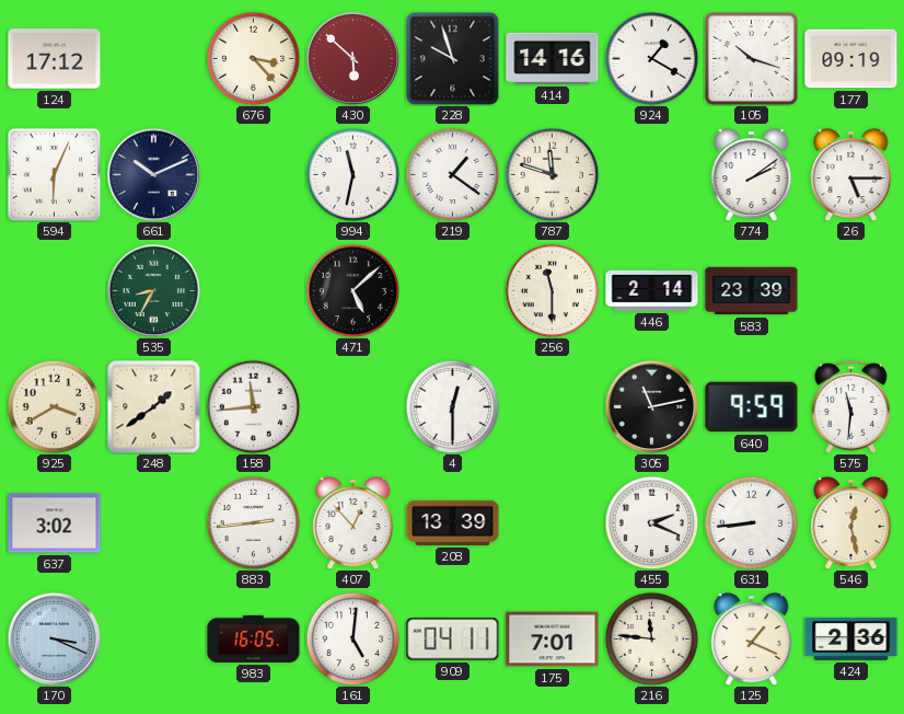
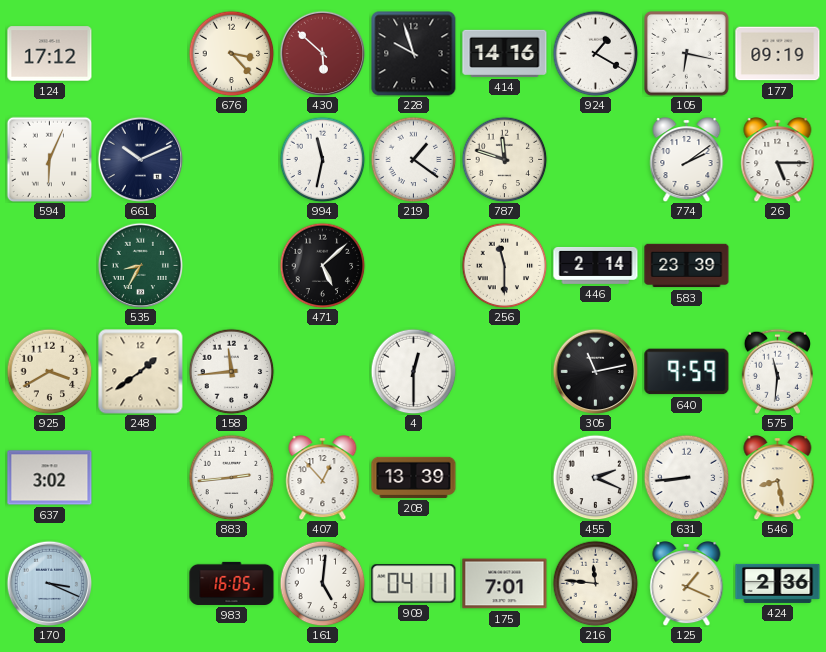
105: 10:18 -> 6:17
546: 12:28 -> 8:28
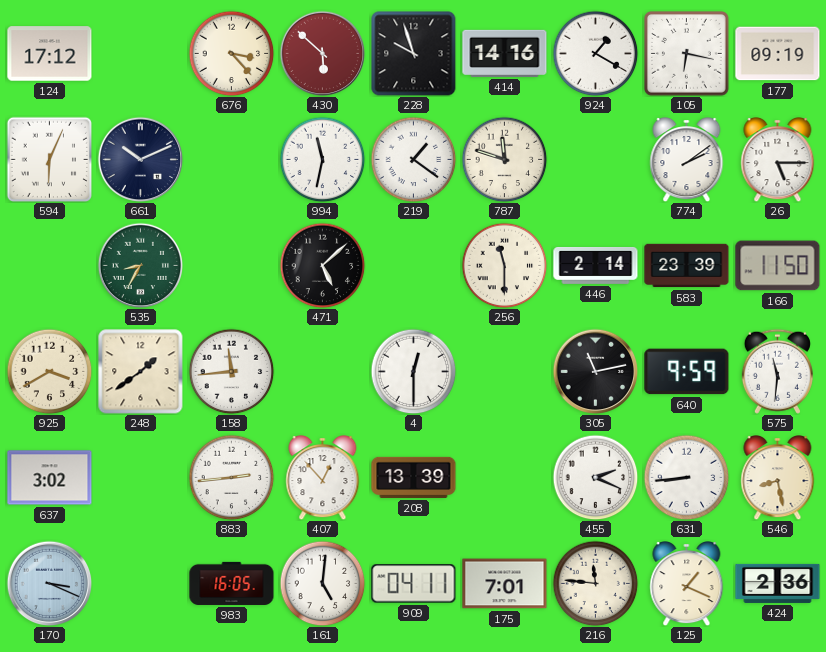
166: none -> 11:50
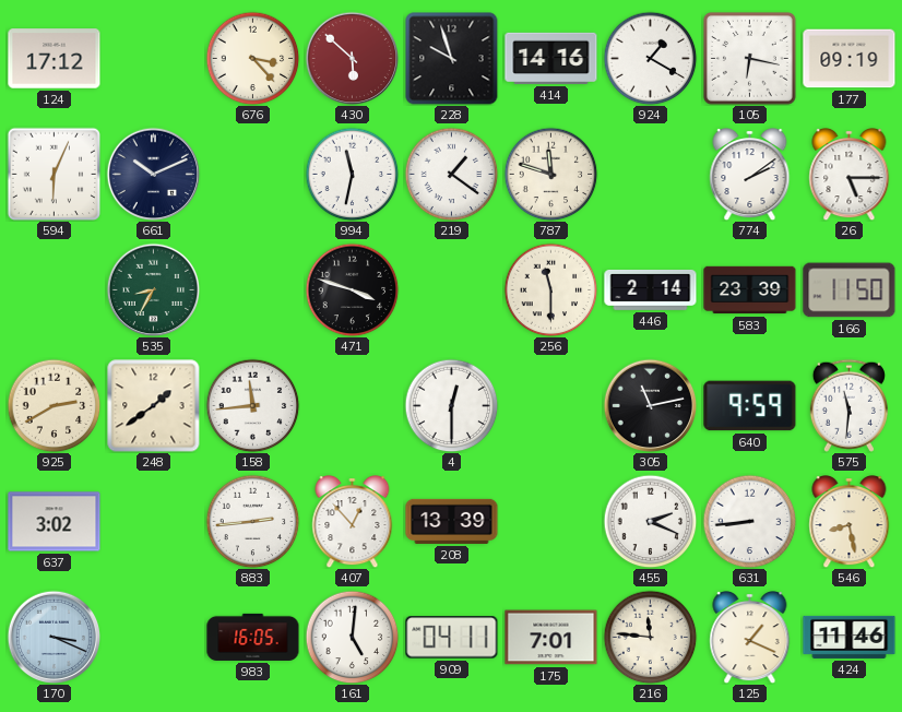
471: 5:08 -> 3:48
925: 3:40 -> 2:40
424: 2:36 -> 11:46
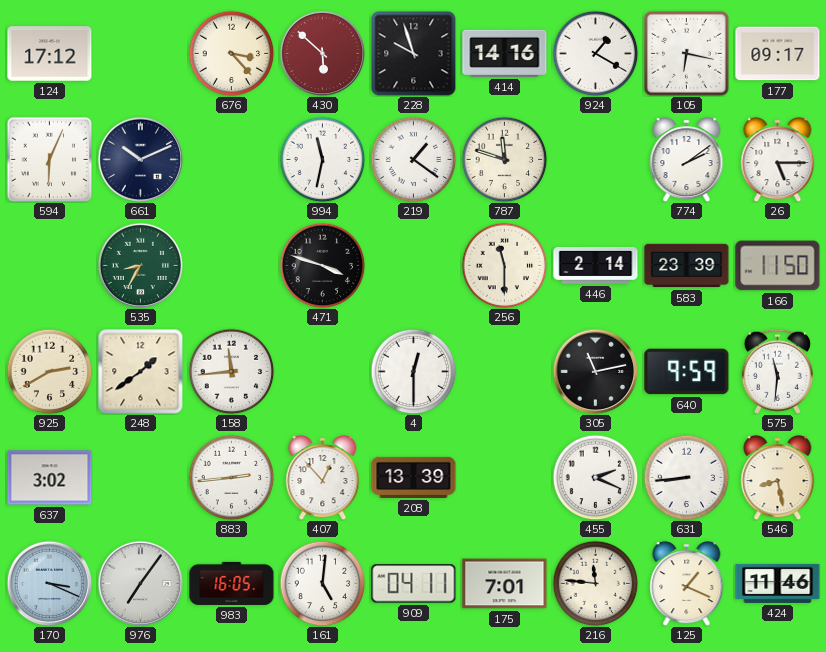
177: 09:19 -> 09:17
976: none -> 7:06
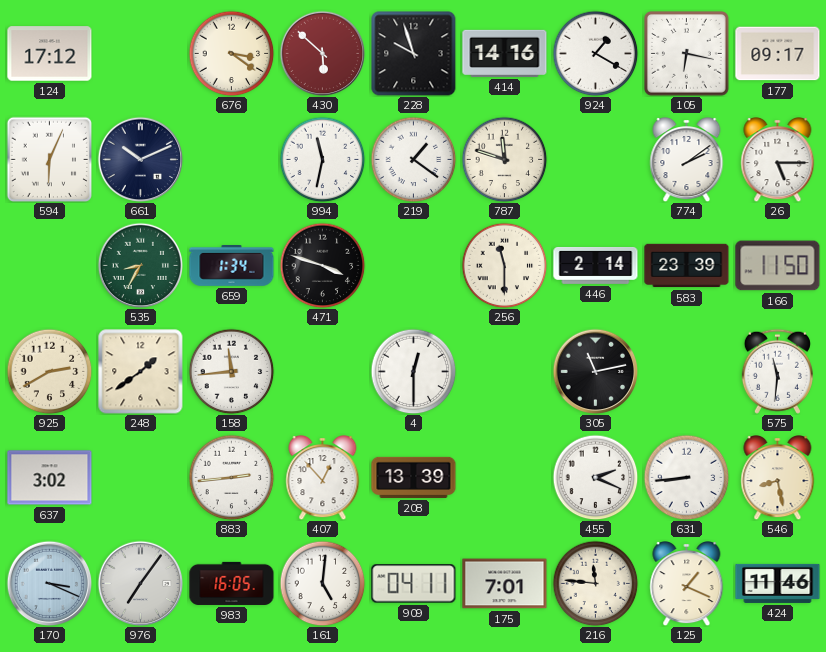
676: 3:23 -> 3:21
659: none -> 1:34
640: 9:59 -> none
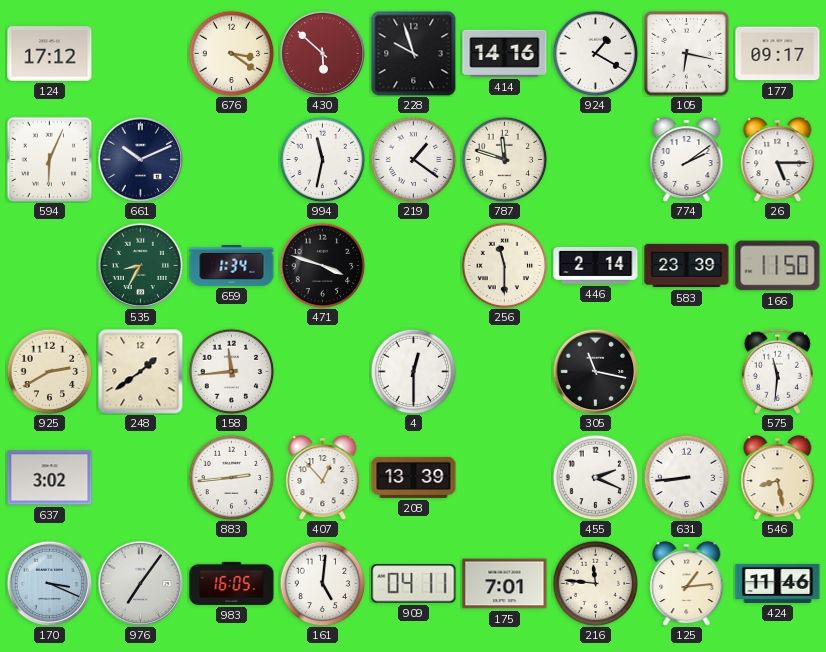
305: 11:13 -> 11:17
125: 1:19 -> 1:14
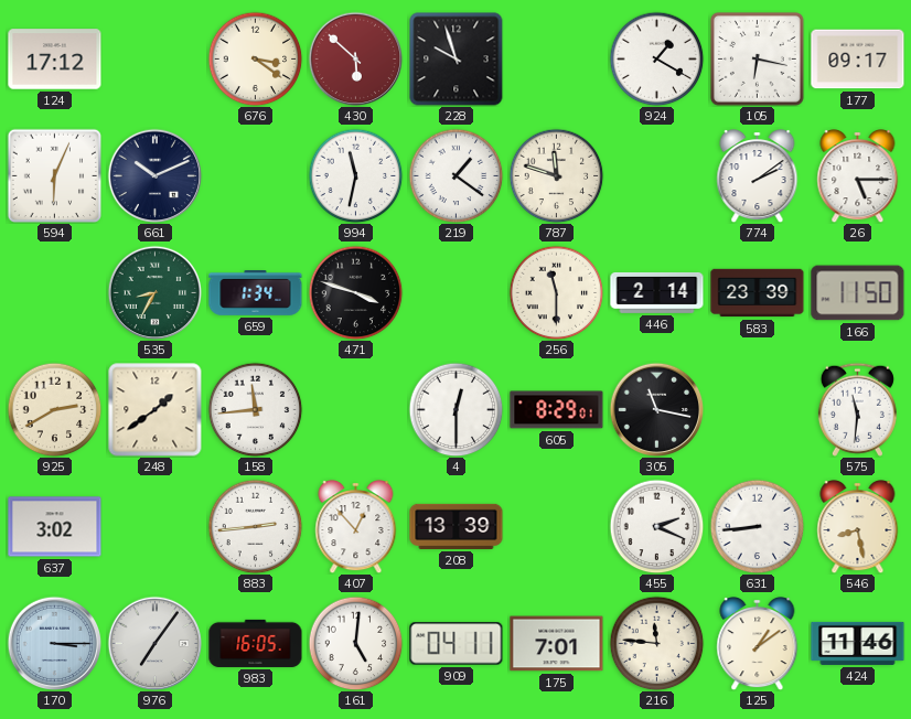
414: 14:16 -> none
605: none -> 8:29
170: 3:19 -> 3:15
125: 1:14 -> 1:09
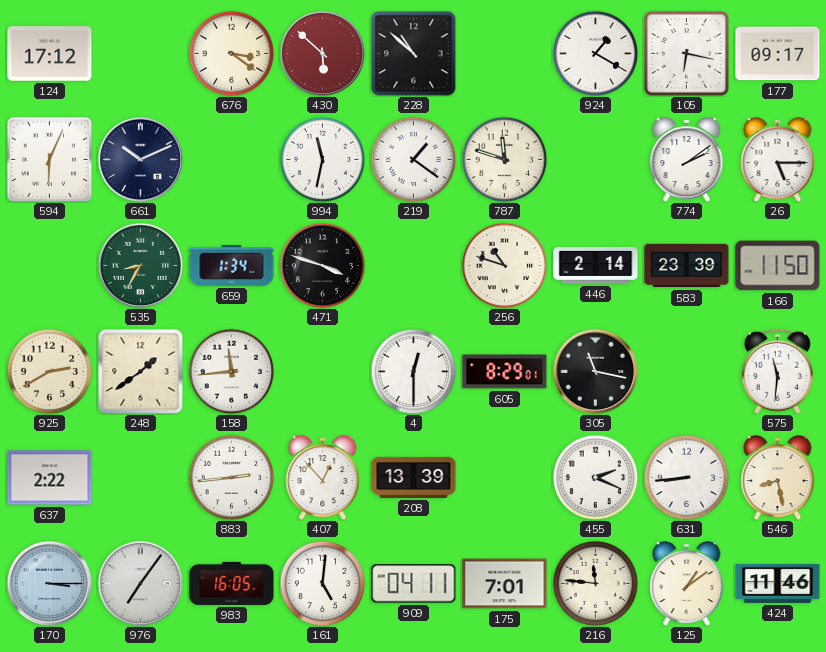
228: 9:57 -> 10:52
256: 11:30 -> 10:48
637: 3:02 -> 2:22
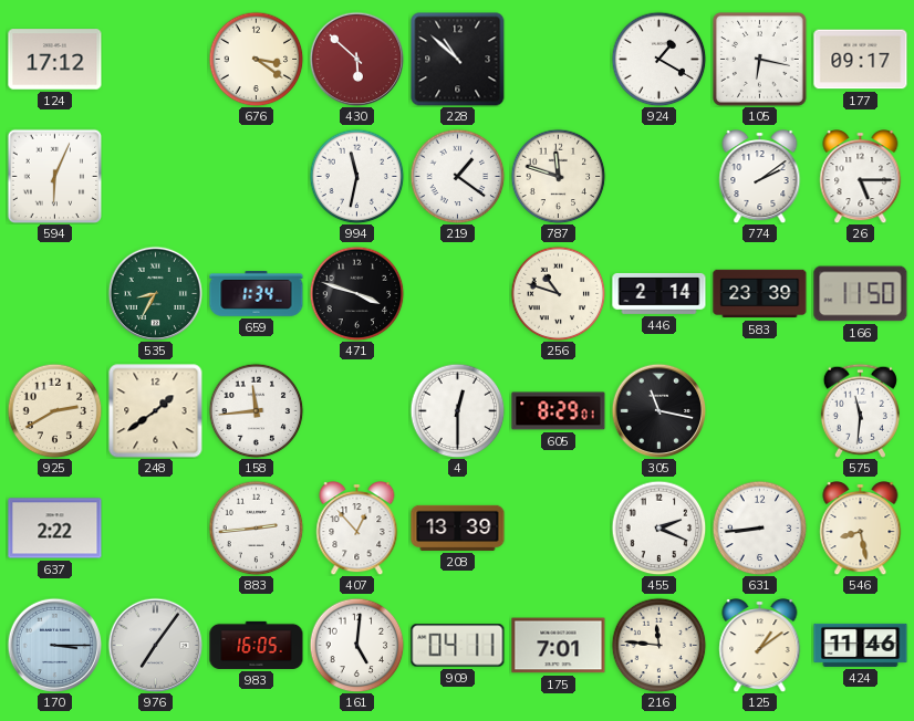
661: 10:11 -> none
